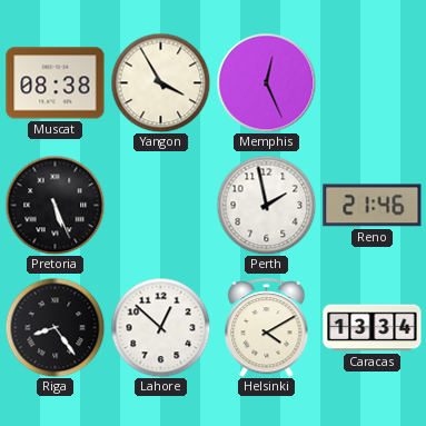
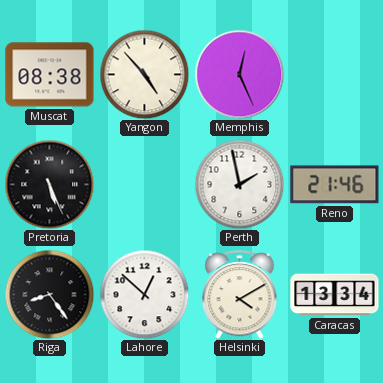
Yangon: 3:55 -> 4:53
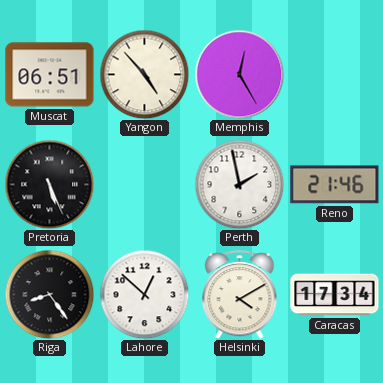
Muscat: 08:38 -> 06:51
Memphis: 12:26 -> 12:25
Caracas: 13:34 -> 17:34
